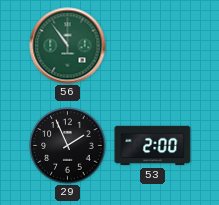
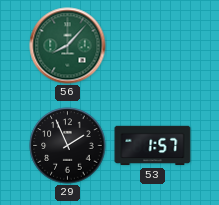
56: 10:54 -> 8:07
53: 2:00 -> 1:57
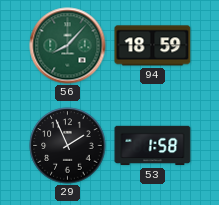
94: none -> 18:59
53: 1:57 -> 1:58
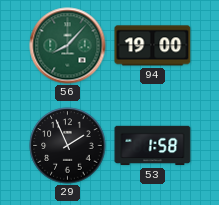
94: 18:59 -> 19:00
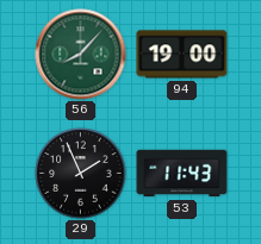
53: 1:58 -> 11:43
